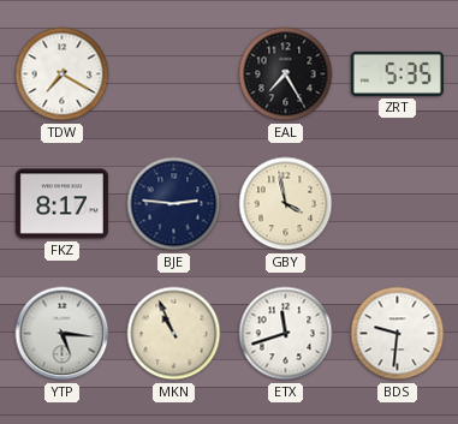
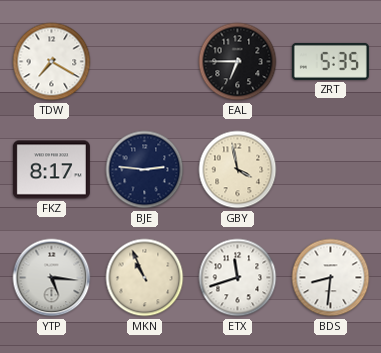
EAL: 7:25 -> 6:45
BDS: 9:31 -> 8:31
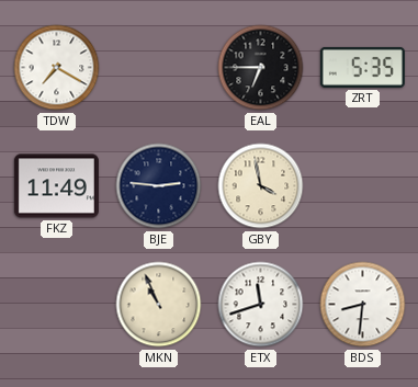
FKZ: 8:17 -> 11:49
YTP: 5:16 -> none
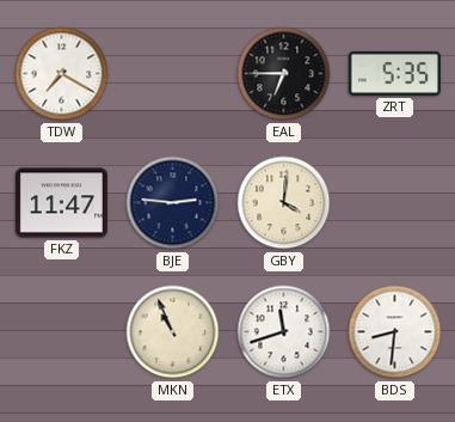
FKZ: 11:49 -> 11:47
GBY: 3:58 -> 4:01
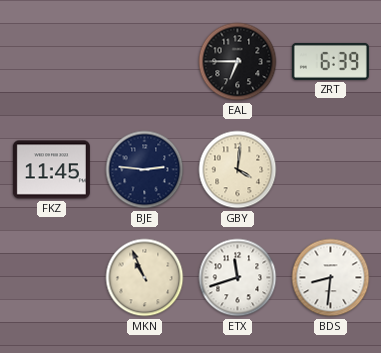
TDW: 7:20 -> none
ZRT: 5:35 -> 6:39
FKZ: 11:47 -> 11:45
